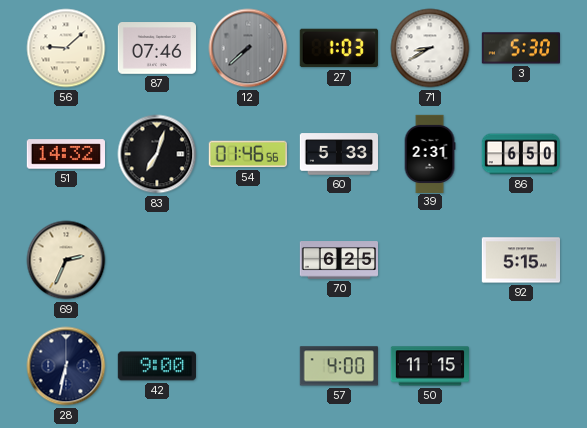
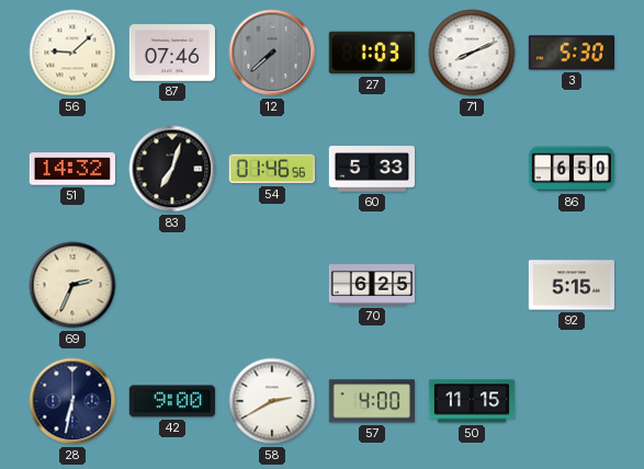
71: 8:40 -> 8:11
39: 2:31 -> none
58: none -> 2:40
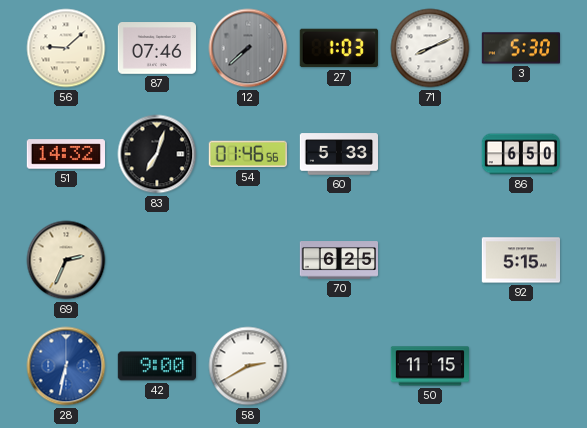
28 dial: navy -> blue
57: 4:00 -> none
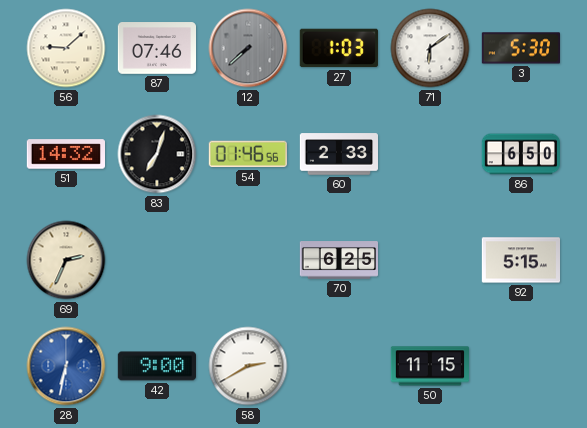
71: 8:11 -> 6:09
60: 5:33 -> 2:33
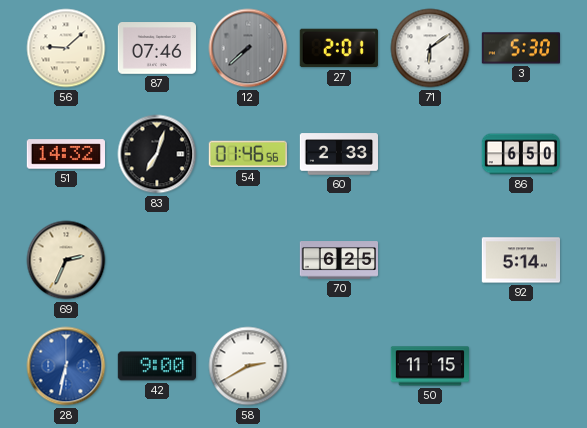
27: 1:03 -> 2:01
92: 5:15 -> 5:14
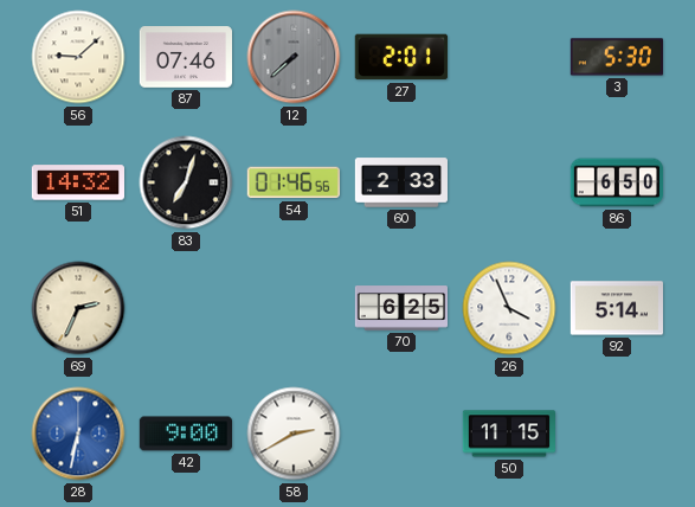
71: 6:09 -> none
26: none -> 3:56
